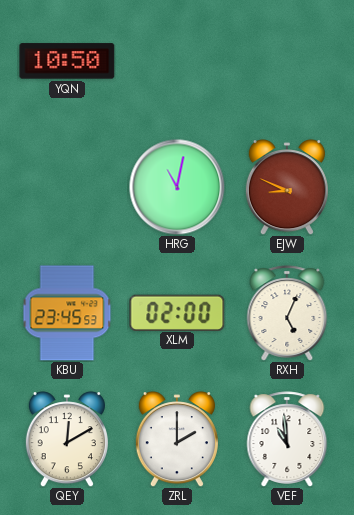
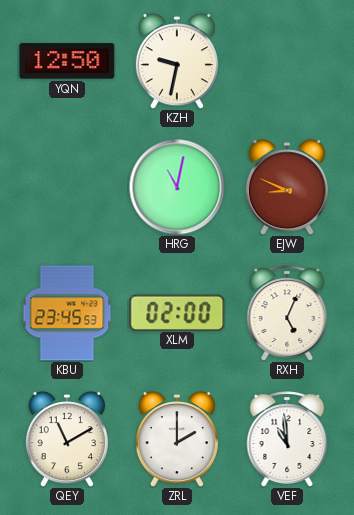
YQN: 10:50 -> 12:50
KZH: none -> 9:32
QEY: 12:10 -> 11:10
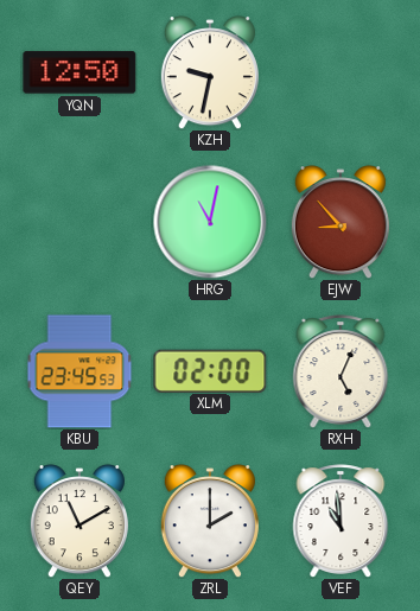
EJW: 8:49 -> 8:53
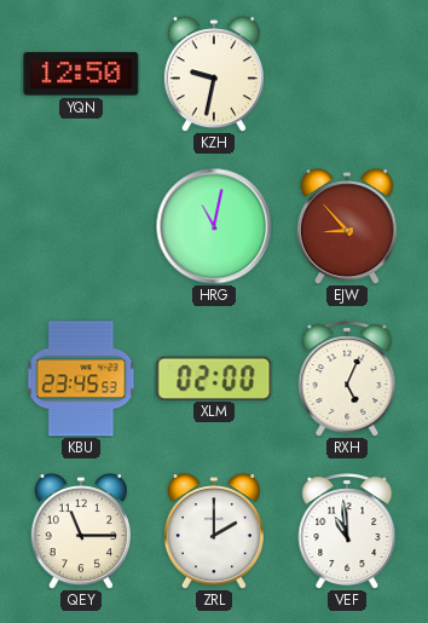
QEY: 11:10 -> 11:15
